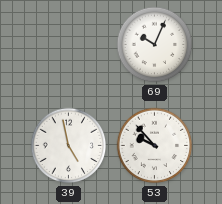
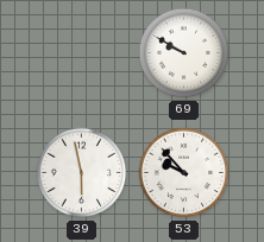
69: 10:04 -> 9:50
39: 4:58 -> 5:58
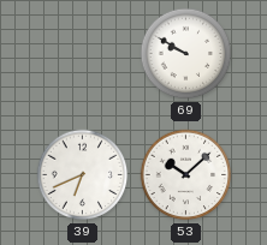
39: 5:58 -> 6:41
53: 9:53 -> 10:08
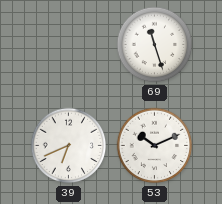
69: 9:50 -> 11:27
53: 10:08 -> 10:11
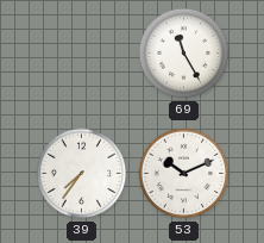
69: 11:27 -> 11:25
39: 6:41 -> 7:36
